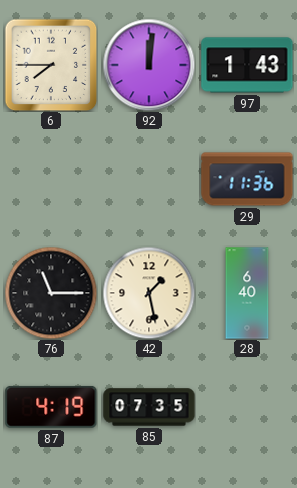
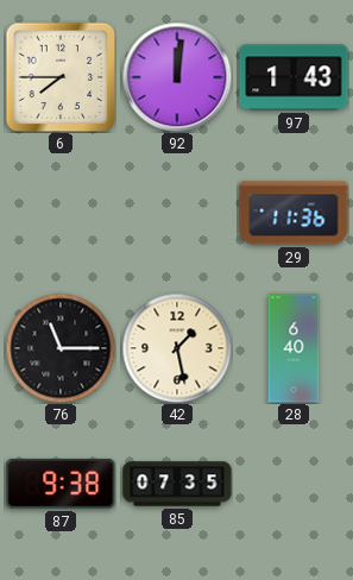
87: 4:19 -> 9:38
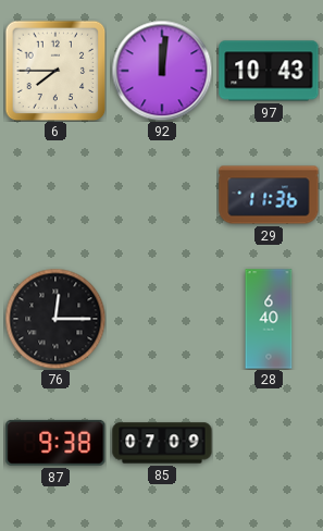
97: 1:43 -> 10:43
76: 11:15 -> 12:15
42: 1:28 -> none
85: 07:35 -> 07:09
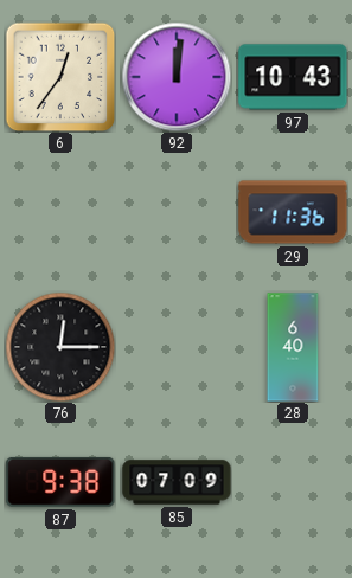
6: 7:45 -> 12:36
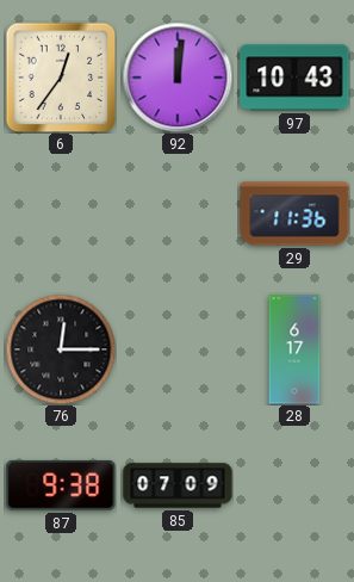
28: 6:40 -> 6:17
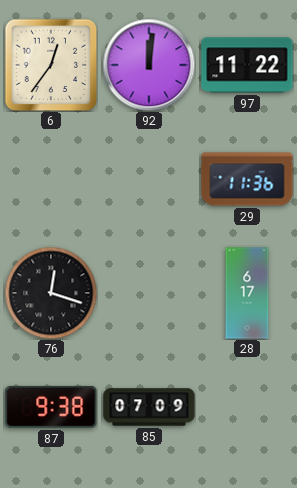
97: 10:43 -> 11:22
76: 12:15 -> 12:18
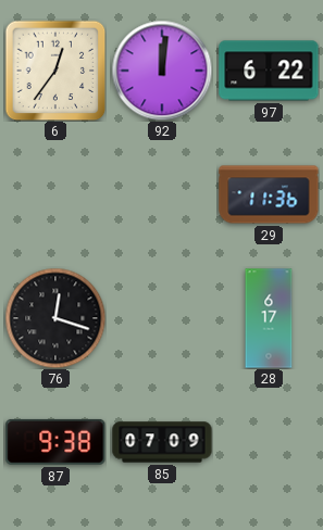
97: 11:22 -> 6:22
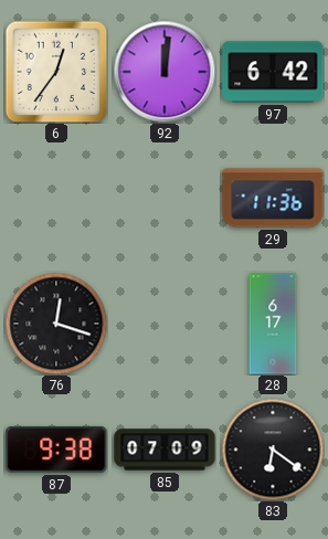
97: 6:22 -> 6:42
83: none -> 6:21
